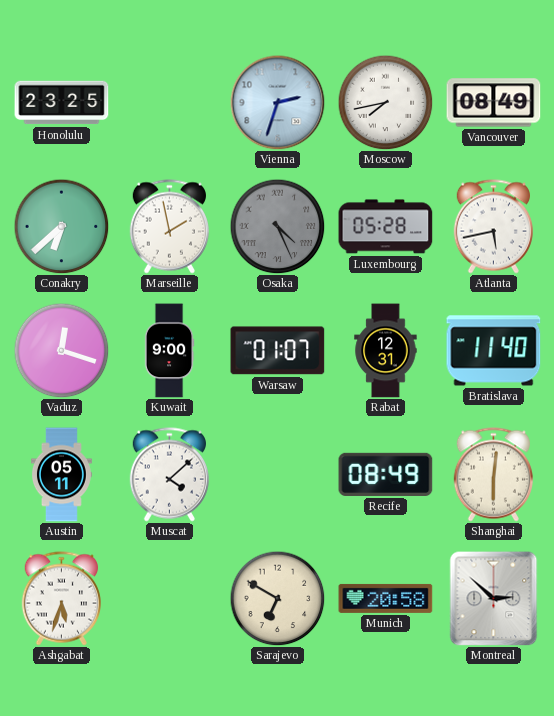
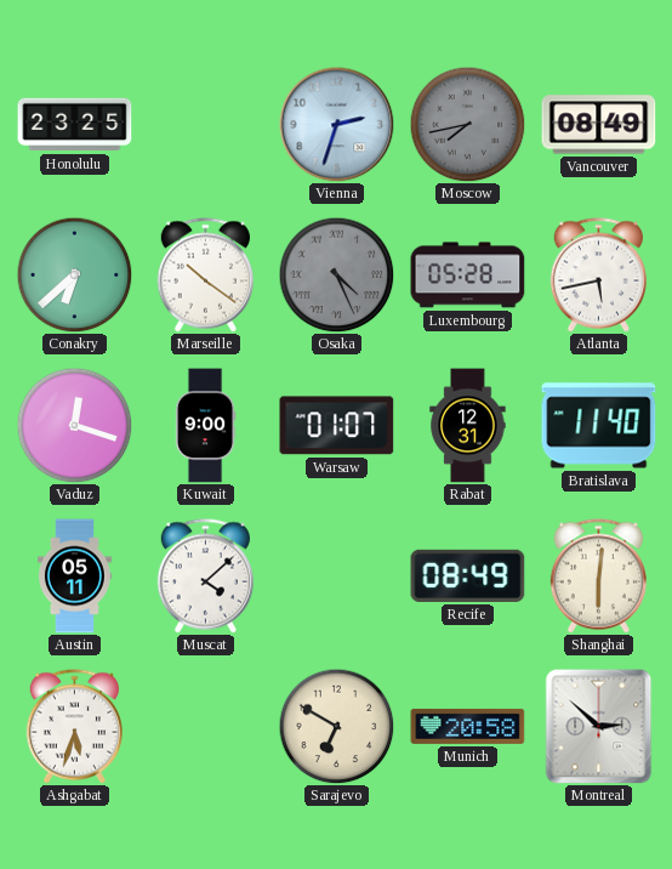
Moscow dial: white -> grey
Marseille: 1:58 -> 10:21
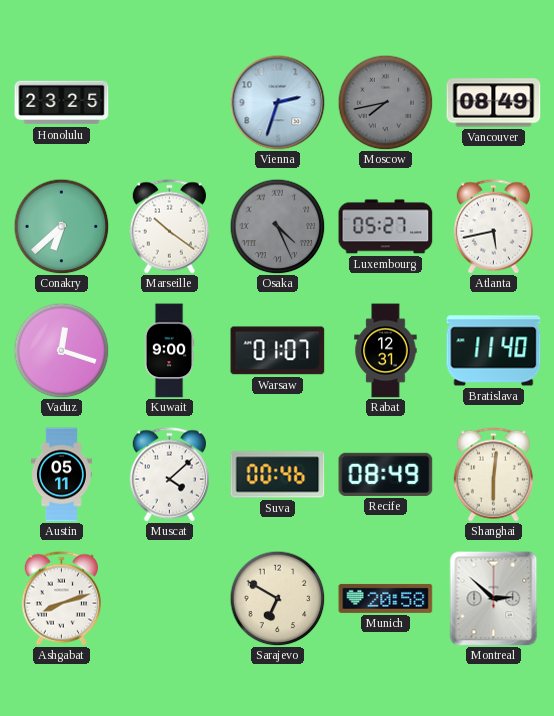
Luxembourg: 05:28 -> 05:27
Suva: none -> 00:46
Ashgabat: 5:33 -> 8:12
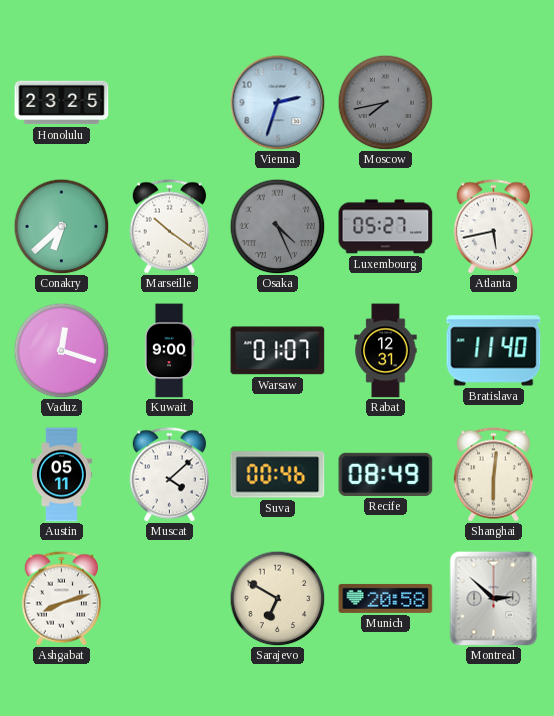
Vancouver: 08:49 -> none
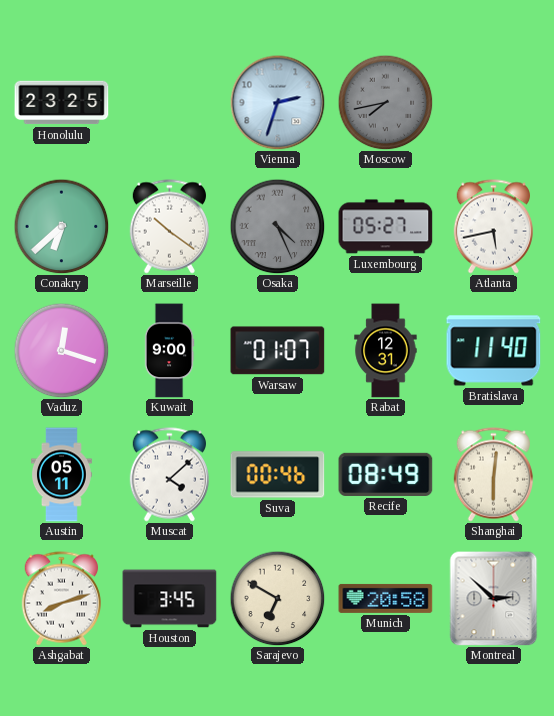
Houston: none -> 3:45
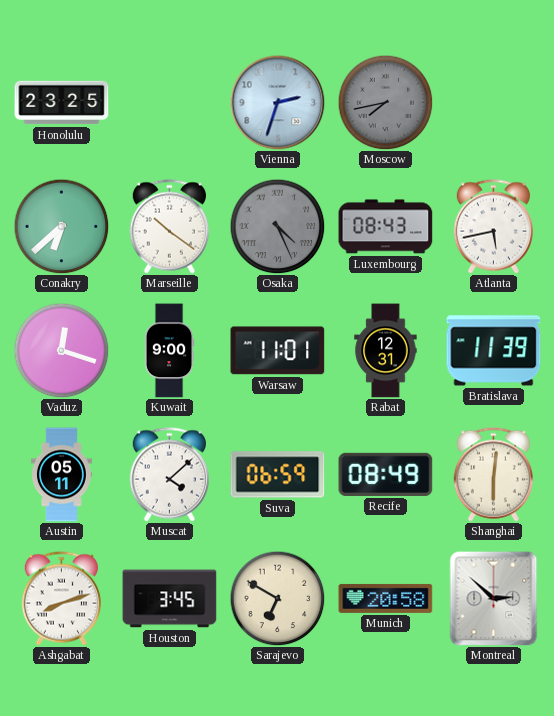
Luxembourg: 05:27 -> 08:43
Warsaw: 01:07 -> 11:01
Bratislava: 11:40 -> 11:39
Suva: 00:46 -> 06:59
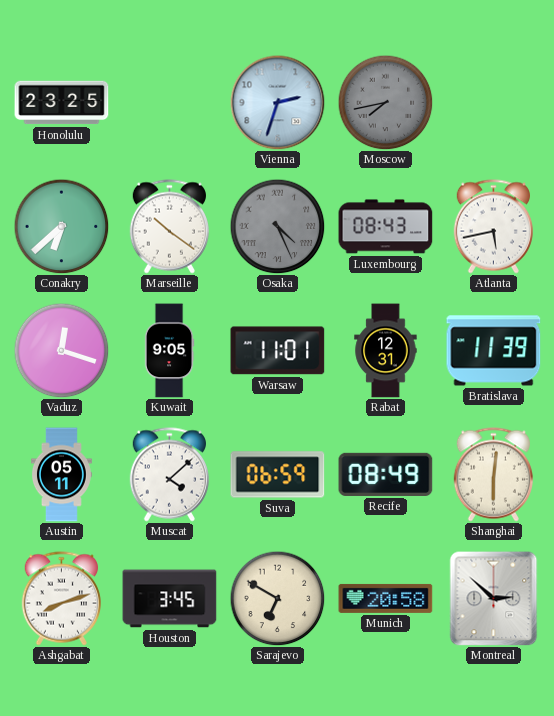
Kuwait: 9:00 -> 9:05
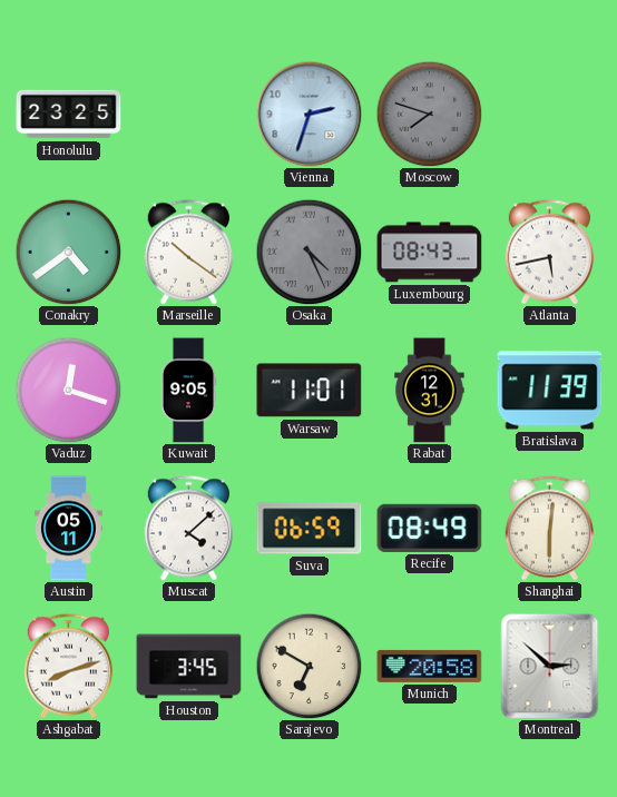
Moscow: 7:43 -> 7:48
Conakry: 6:38 -> 4:39
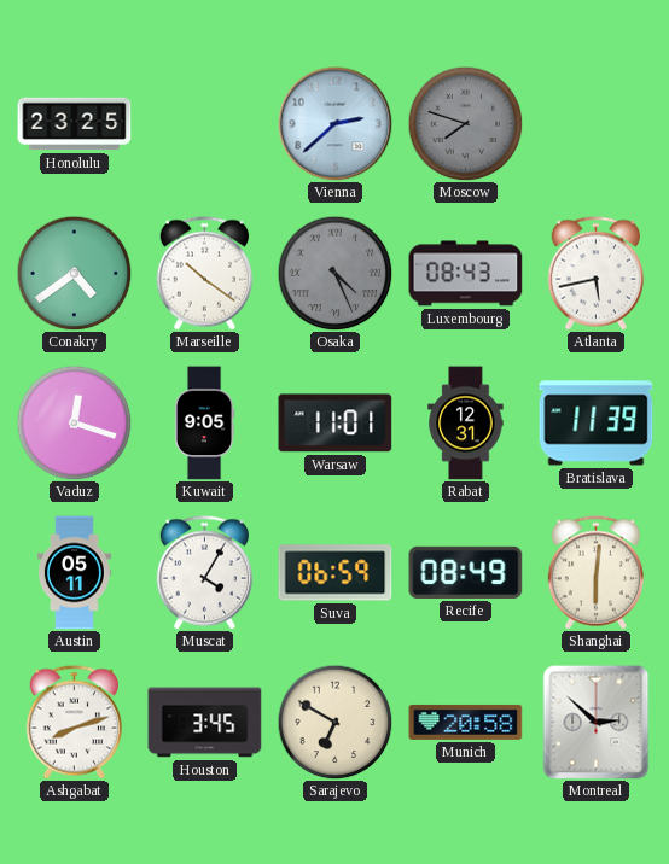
Vienna: 2:33 -> 2:38
Muscat: 4:08 -> 4:05
